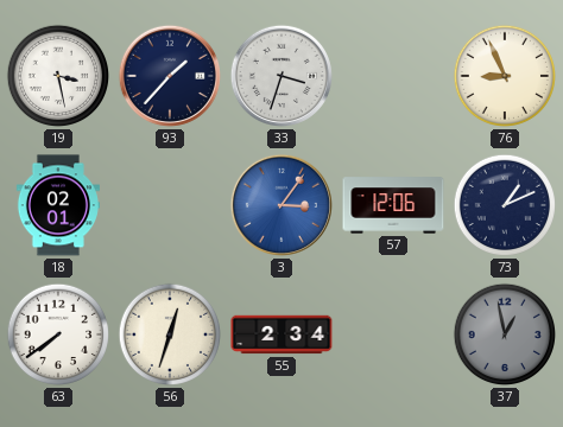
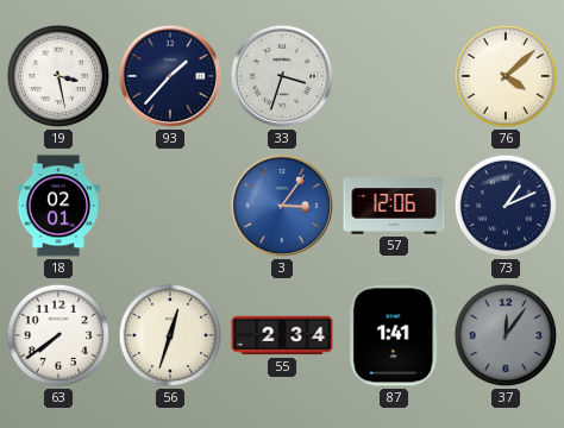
76: 8:56 -> 4:08
87: none -> 1:41
37: 12:58 -> 12:06
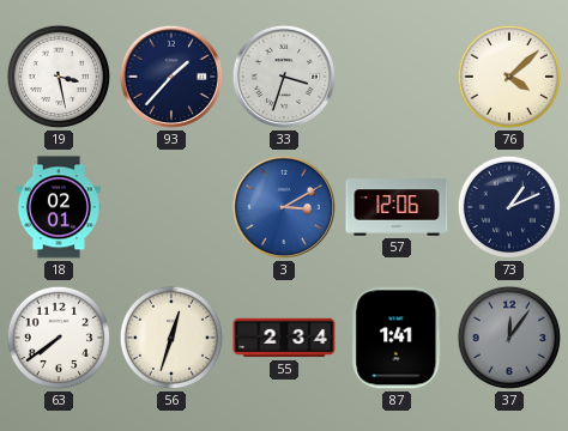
3: 3:06 -> 3:10
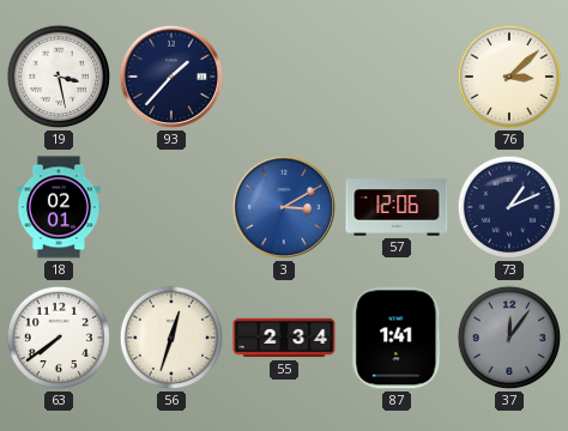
33: 3:33 -> none
76: 4:08 -> 3:08
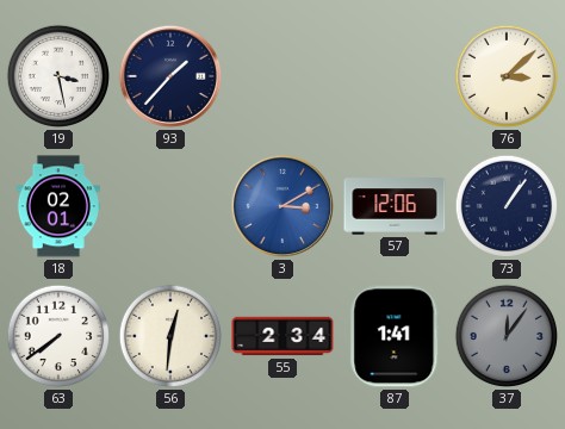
73: 1:11 -> 1:06
56: 12:33 -> 12:31
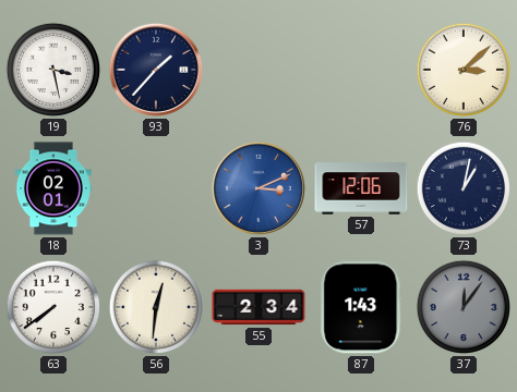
3: 3:10 -> 3:11
73: 1:06 -> 1:02
87: 1:41 -> 1:43
